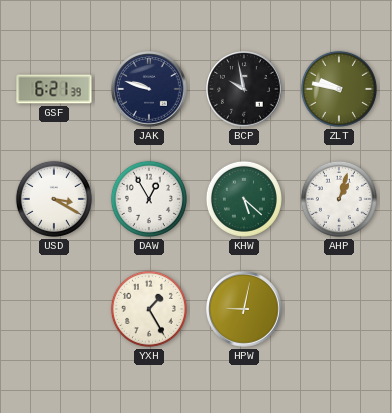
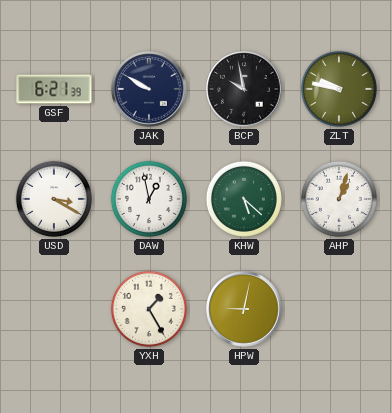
JAK: 9:48 -> 9:50
DAW: 12:55 -> 12:58
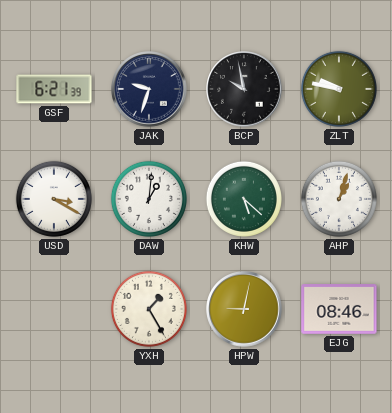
JAK: 9:50 -> 9:33
DAW: 12:58 -> 1:01
EJG: none -> 08:46
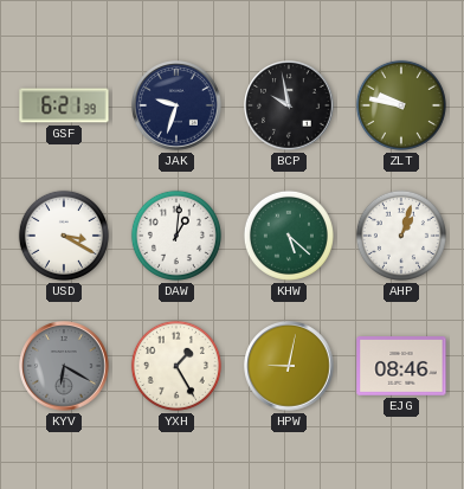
KYV: none -> 6:20
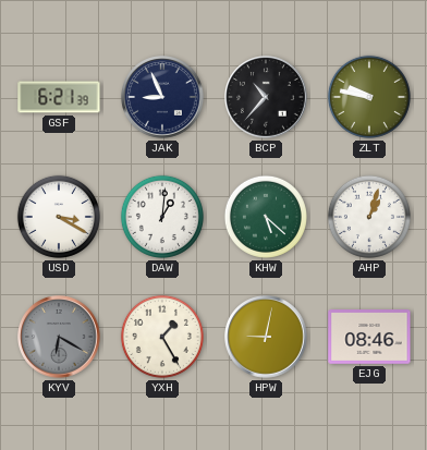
JAK: 9:33 -> 8:56
BCP: 9:58 -> 10:37
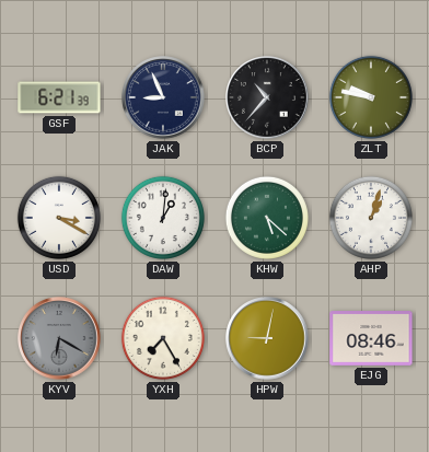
YXH: 1:25 -> 7:25
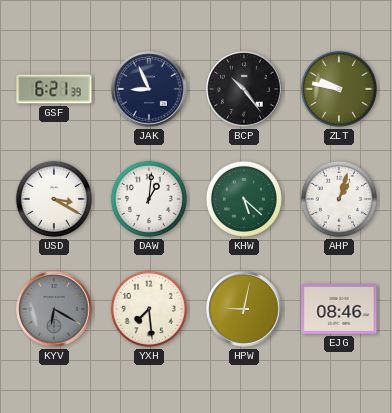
BCP: 10:37 -> 10:24
YXH: 7:25 -> 7:29
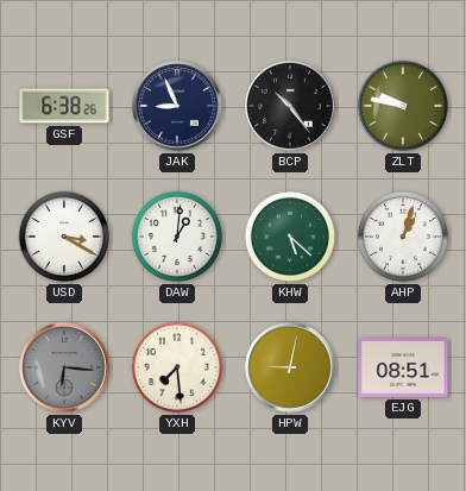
GSF: 6:21 -> 6:38
KYV: 6:20 -> 6:16
EJG: 08:46 -> 08:51
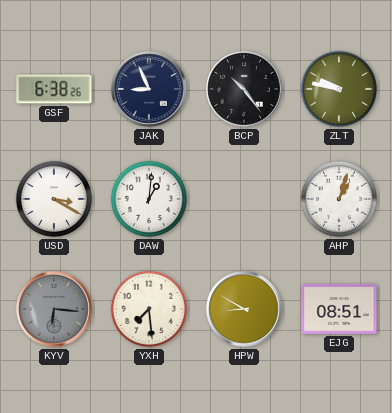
KHW: 5:22 -> none
HPW: 9:02 -> 8:50
